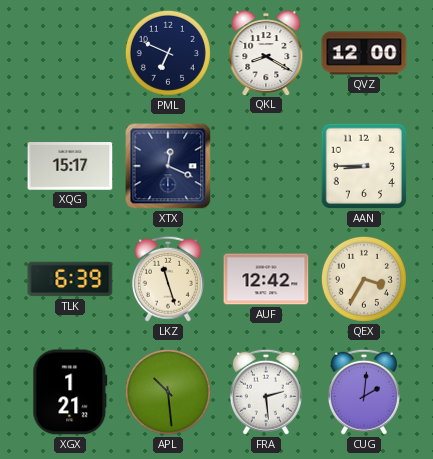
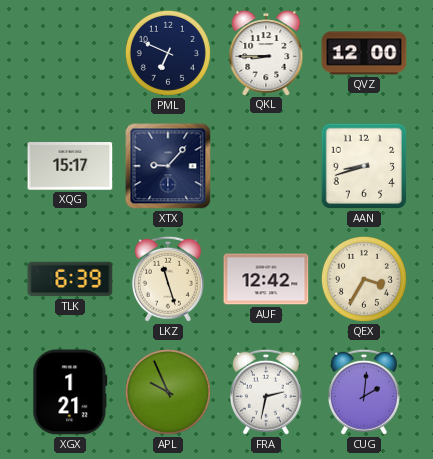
QKL: 8:20 -> 8:45
XTX: 12:19 -> 9:07
AAN: 8:45 -> 8:42
APL: 10:29 -> 9:56
FRA: 2:29 -> 2:32
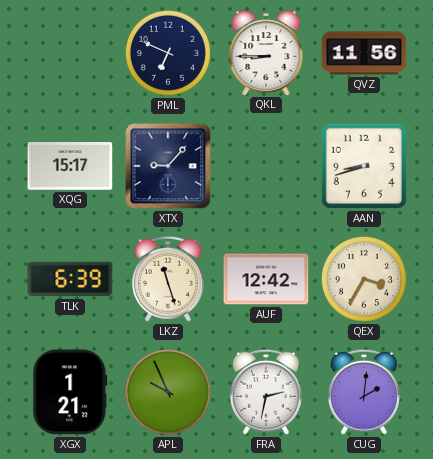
QVZ: 12:00 -> 11:56
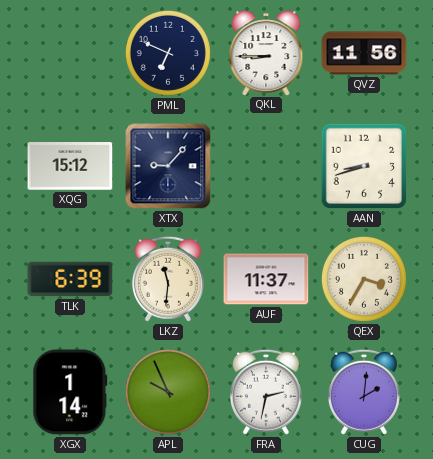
XQG: 15:17 -> 15:12
LKZ: 11:27 -> 11:31
AUF: 12:42 -> 11:37
XGX: 1:21 -> 1:14
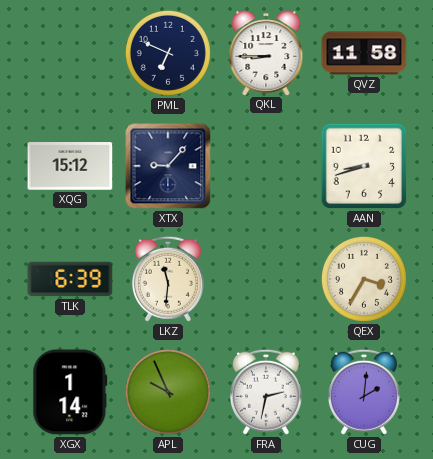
QVZ: 11:56 -> 11:58
AUF: 11:37 -> none
